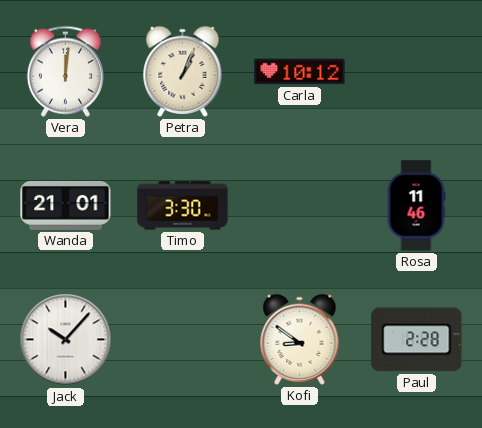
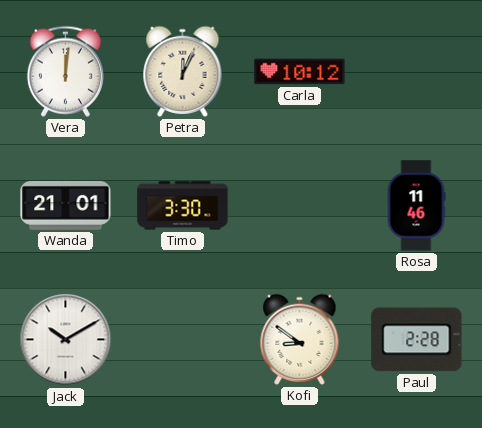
Petra: 1:04 -> 12:04
Jack: 10:07 -> 10:10
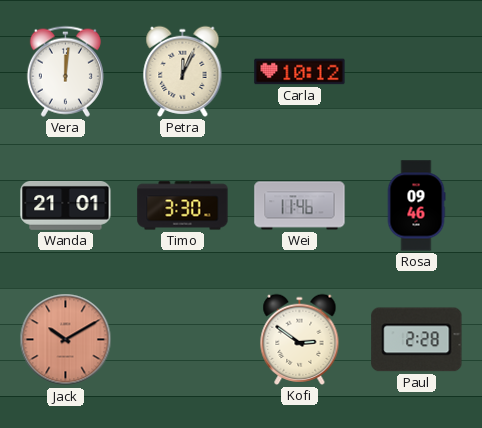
Wei: none -> 11:46
Rosa: 11:46 -> 09:46
Jack dial: white -> salmon
Kofi: 8:51 -> 2:51
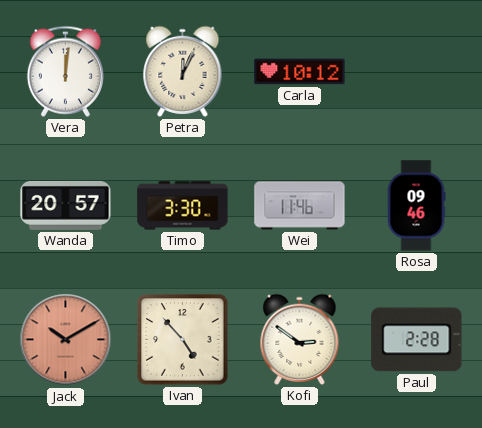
Wanda: 21:01 -> 20:57
Ivan: none -> 4:53
